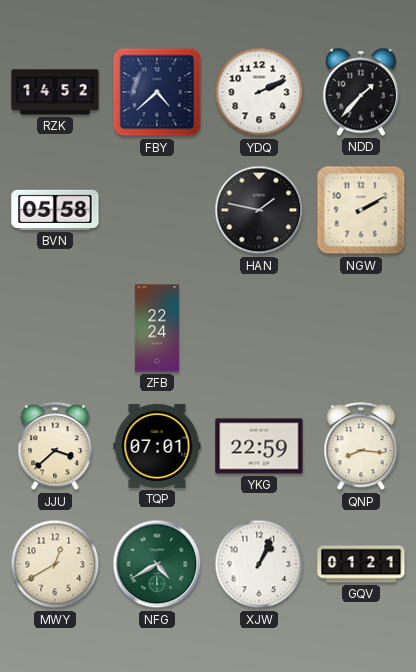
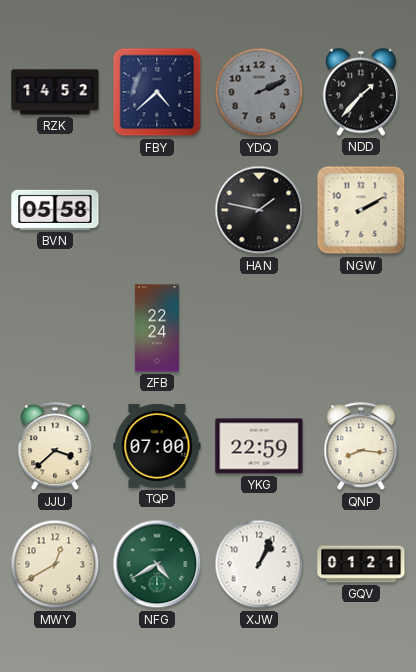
YDQ dial: white -> grey
TQP: 07:01 -> 07:00
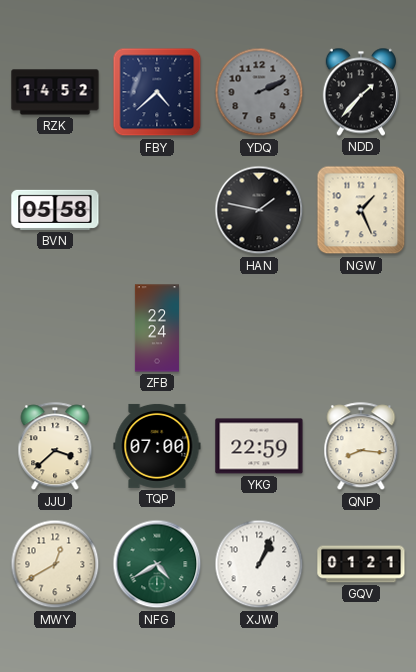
NGW: 2:10 -> 1:26
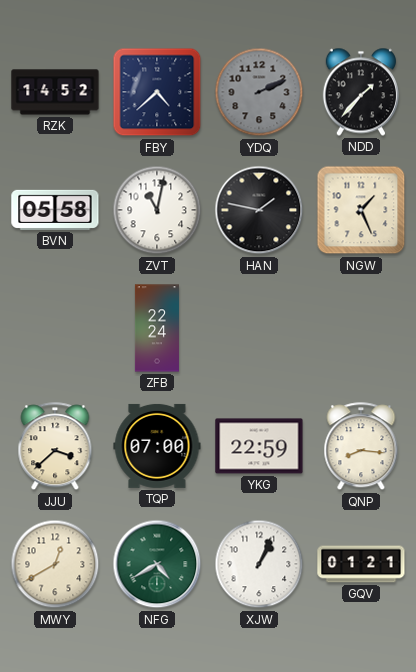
ZVT: none -> 11:02
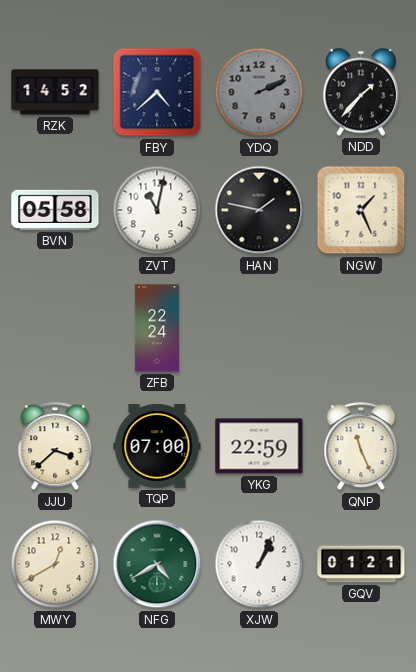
QNP: 8:16 -> 11:26
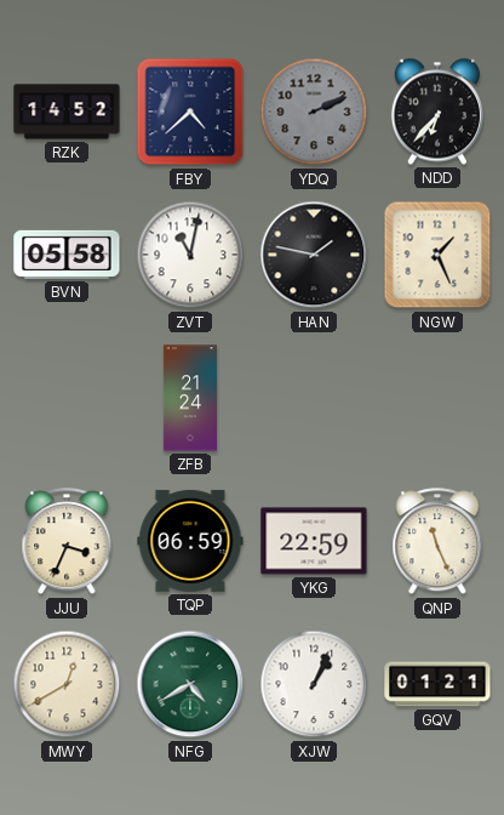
NDD: 1:37 -> 6:37
ZFB: 22:24 -> 21:24
JJU: 3:38 -> 3:34
TQP: 07:00 -> 06:59
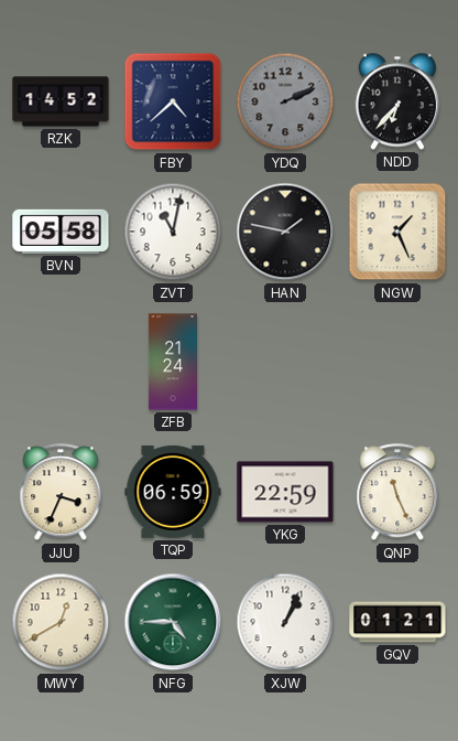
NFG: 4:40 -> 4:45
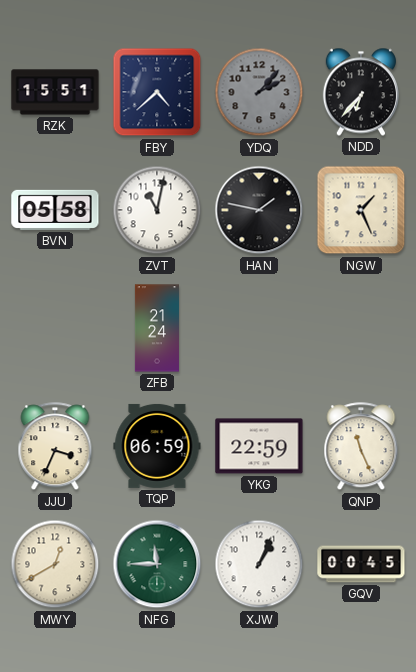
RZK: 14:52 -> 15:51
YDQ: 2:11 -> 2:07
NFG: 4:45 -> 11:45
GQV: 01:21 -> 00:45
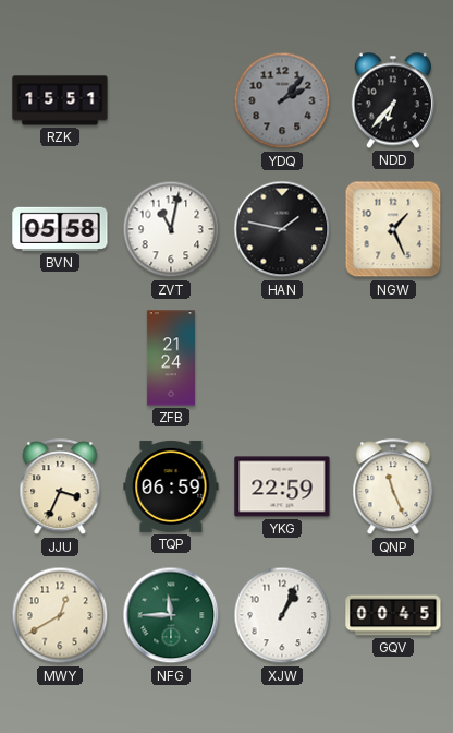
FBY: 4:38 -> none
